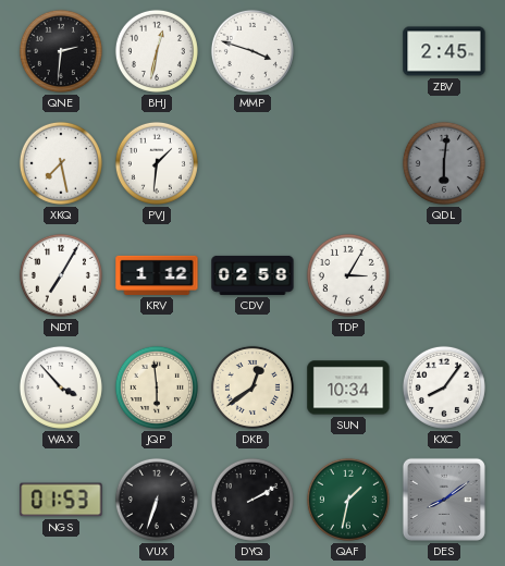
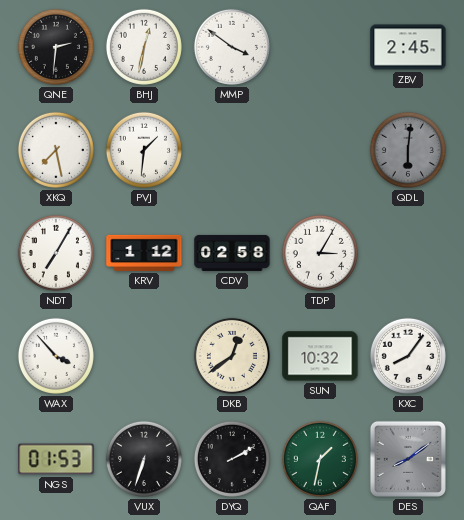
MMP: 3:48 -> 3:51
JQP: 5:59 -> none
SUN: 10:34 -> 10:32
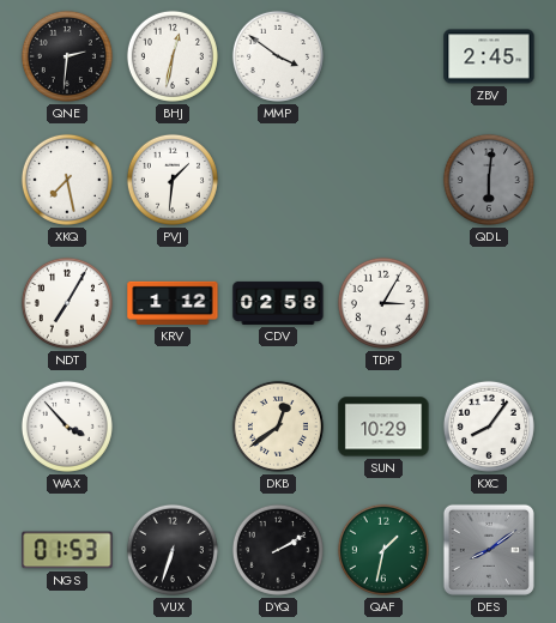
SUN: 10:32 -> 10:29
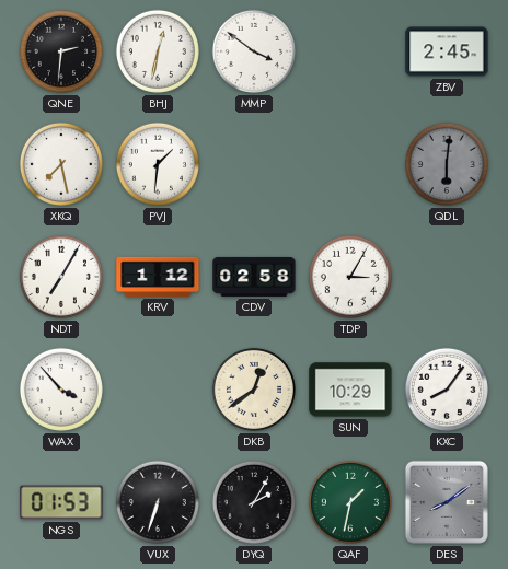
DYQ: 2:10 -> 2:05
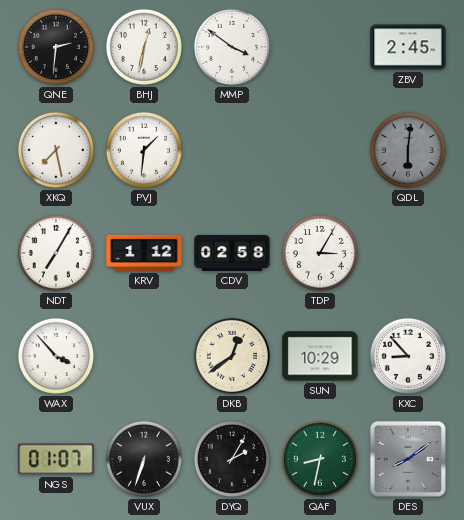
KXC: 8:06 -> 8:53
NGS: 01:53 -> 01:07
QAF: 1:32 -> 8:32
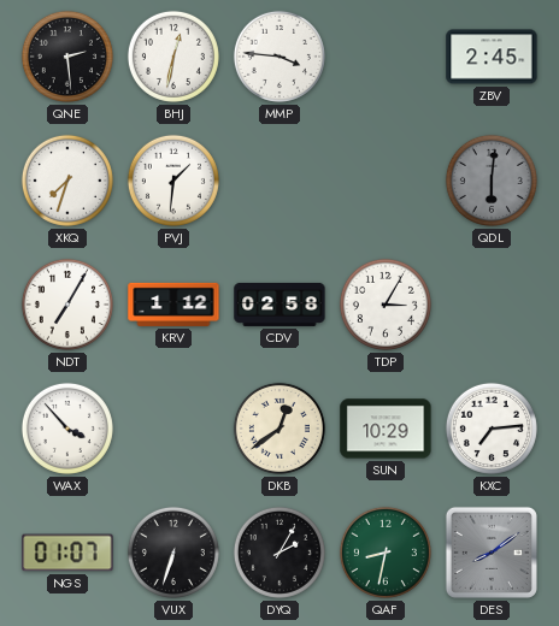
QNE: 2:31 -> 2:29
MMP: 3:51 -> 3:46
XKQ: 7:28 -> 7:33
KXC: 8:53 -> 7:14
